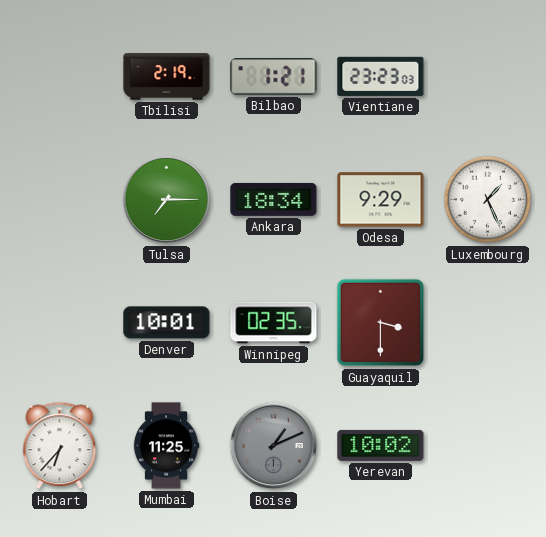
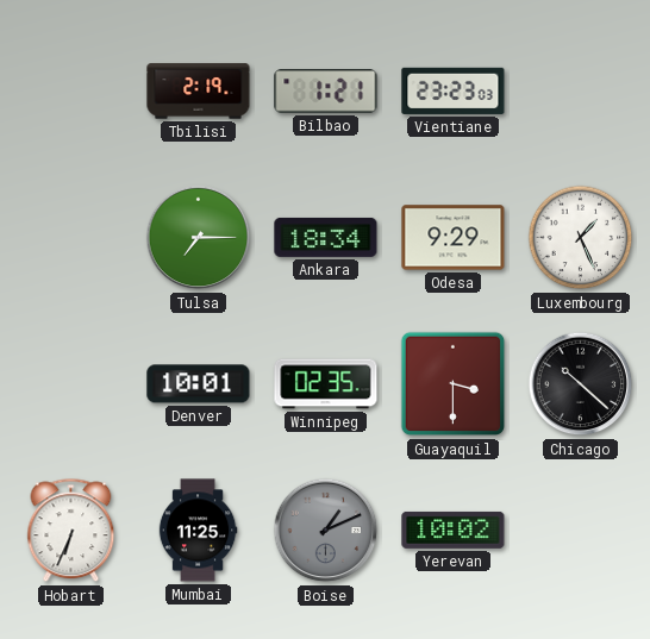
Chicago: none -> 10:22
Hobart: 6:37 -> 6:34
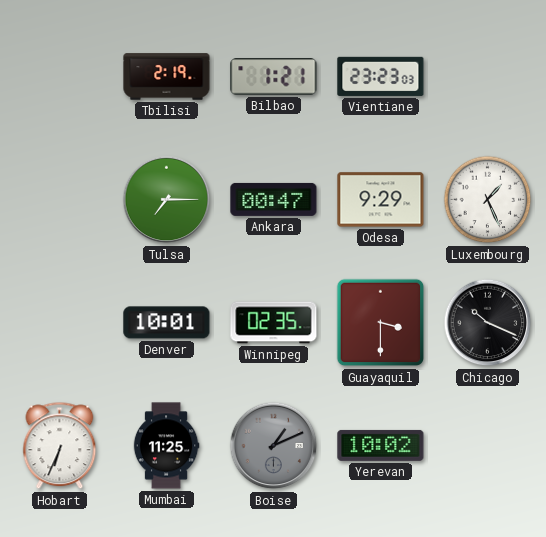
Ankara: 18:34 -> 00:47
Chicago: 10:22 -> 10:19
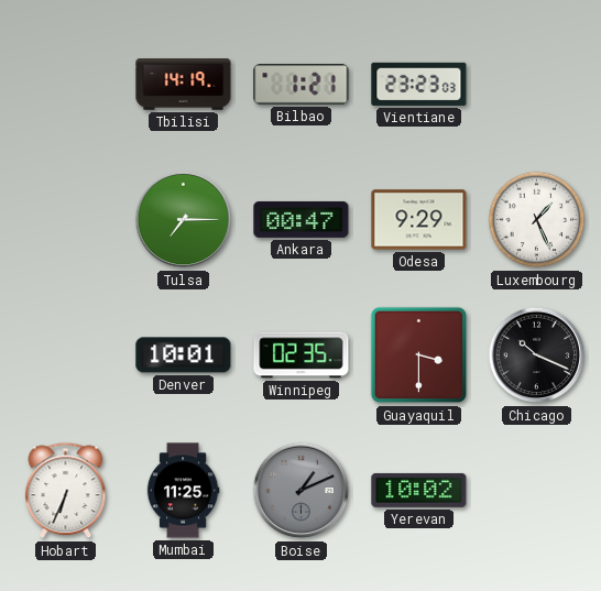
Tbilisi: 2:19 -> 14:19
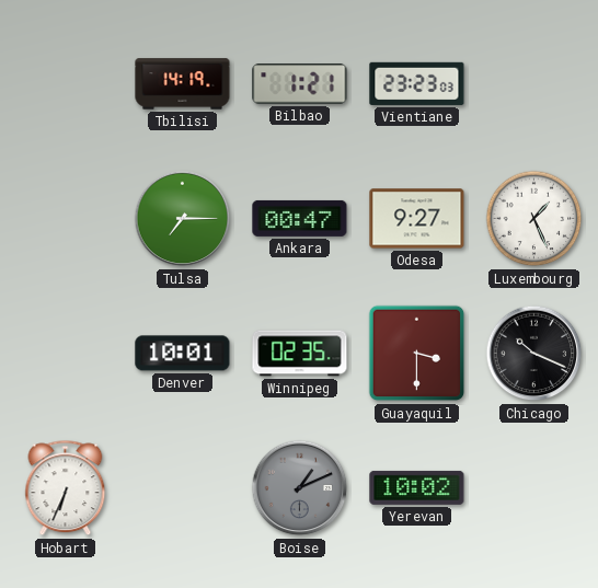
Odesa: 9:29 -> 9:27
Mumbai: 11:25 -> none
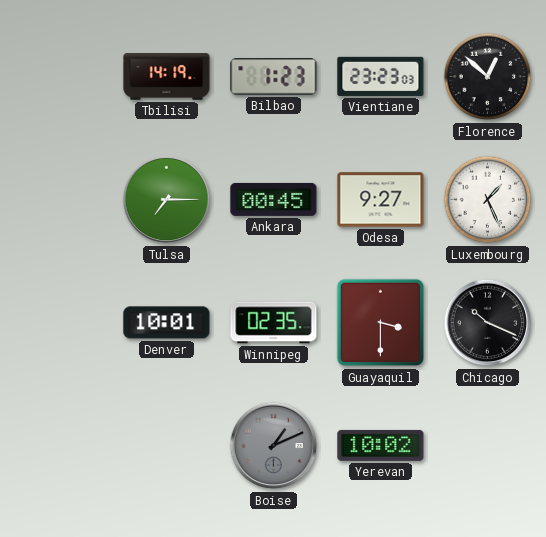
Bilbao: 1:21 -> 1:23
Florence: none -> 12:52
Ankara: 00:47 -> 00:45
Hobart: 6:34 -> none
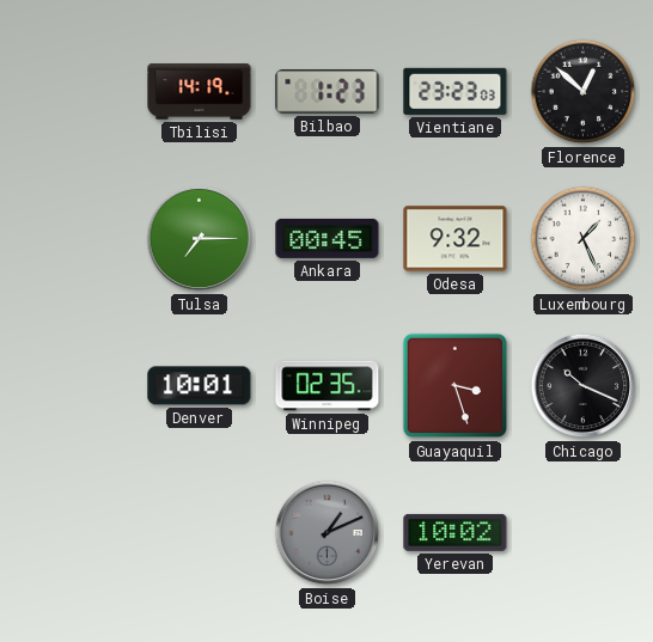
Odesa: 9:27 -> 9:32
Guayaquil: 3:30 -> 3:27
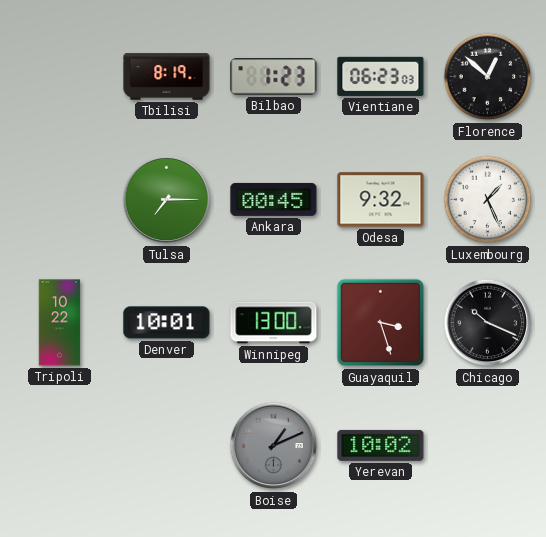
Tbilisi: 14:19 -> 8:19
Vientiane: 23:23 -> 06:23
Tripoli: none -> 10:22
Winnipeg: 02:35 -> 13:00
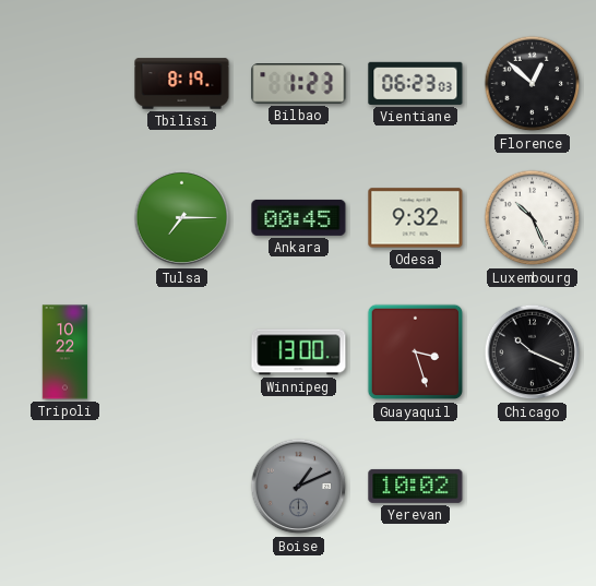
Luxembourg: 1:26 -> 10:26
Denver: 10:01 -> none
